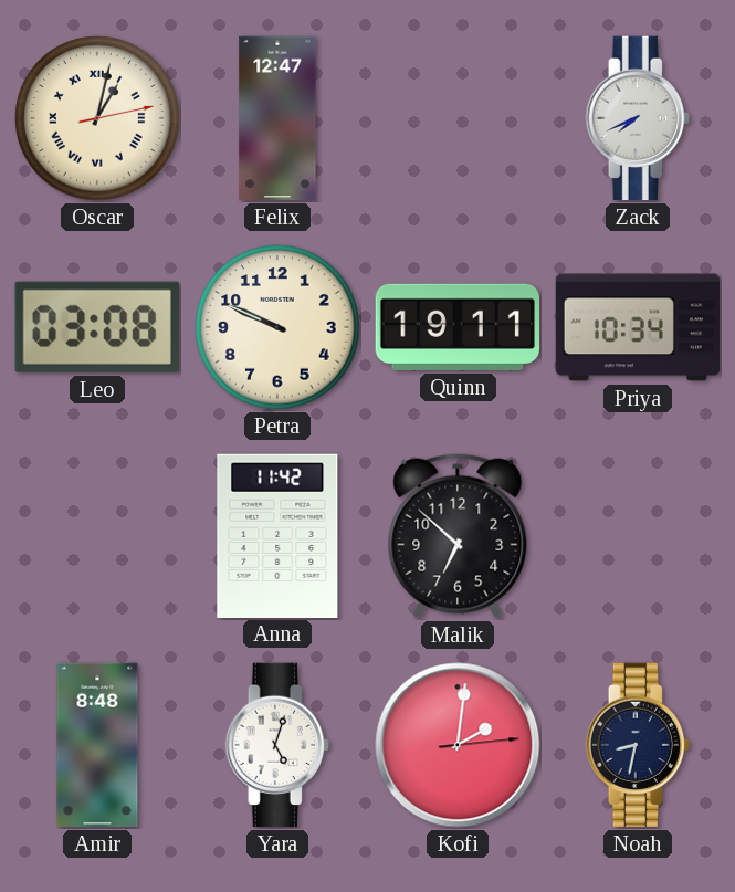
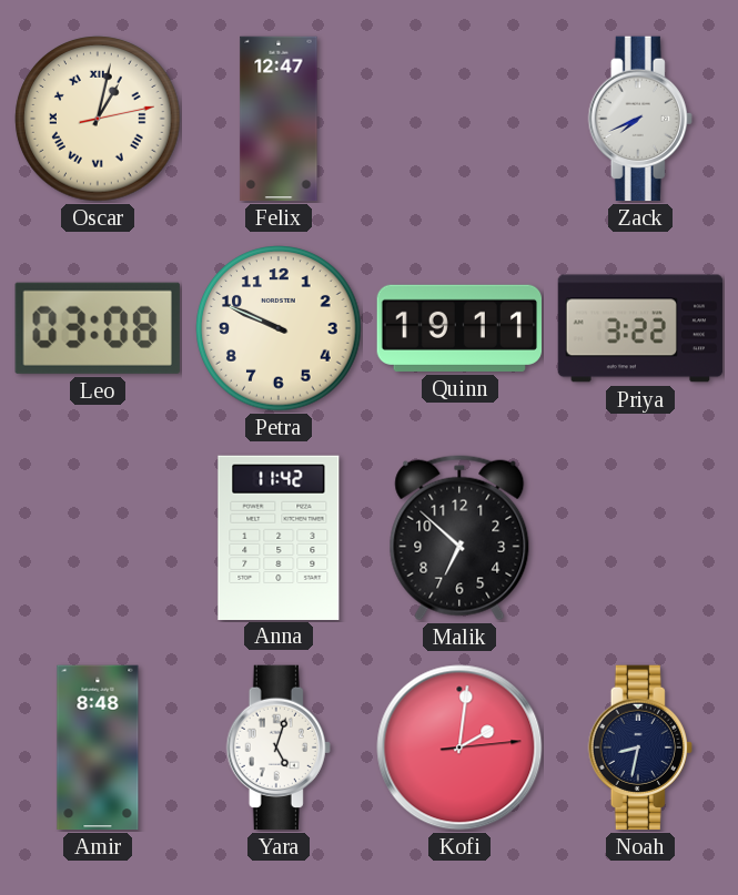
Priya: 10:34 -> 3:22
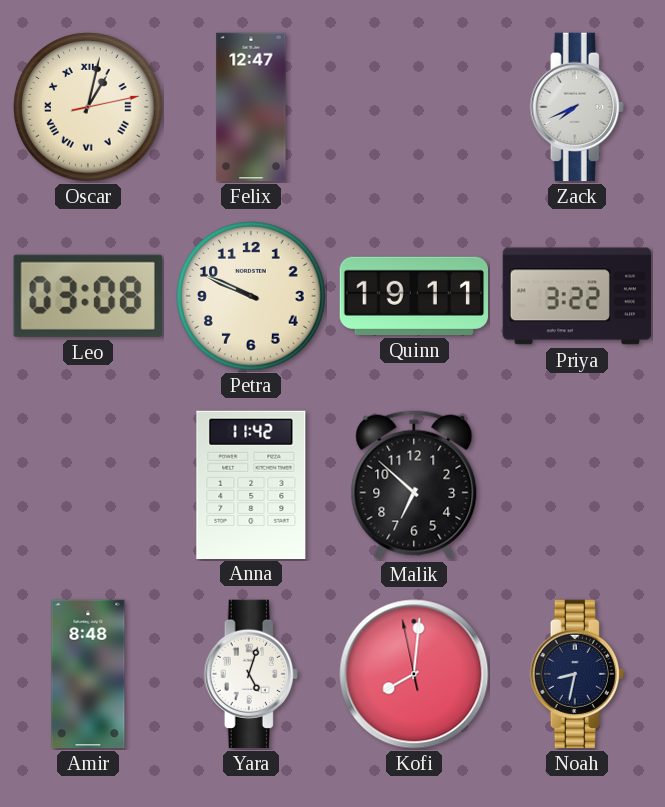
Kofi: 2:01 -> 8:00
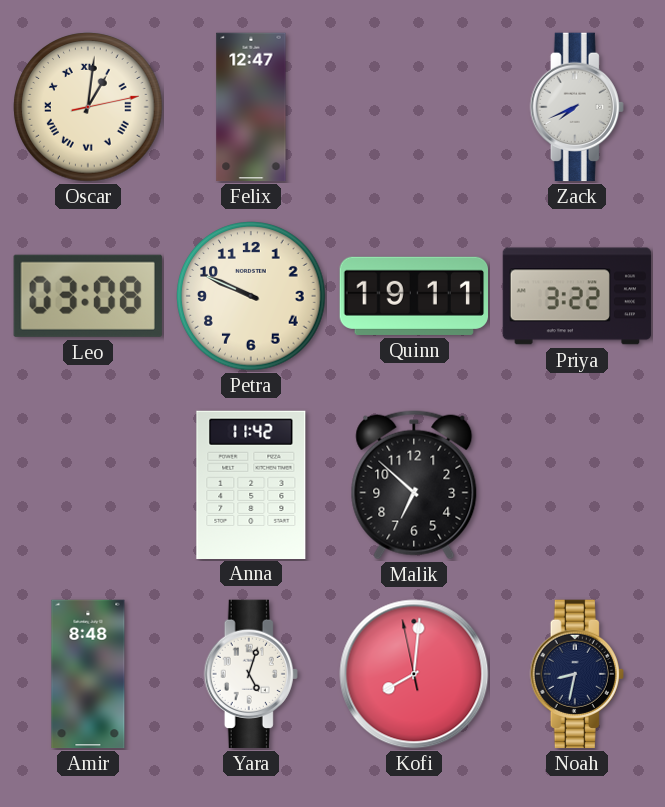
Oscar: 1:02 -> 1:01
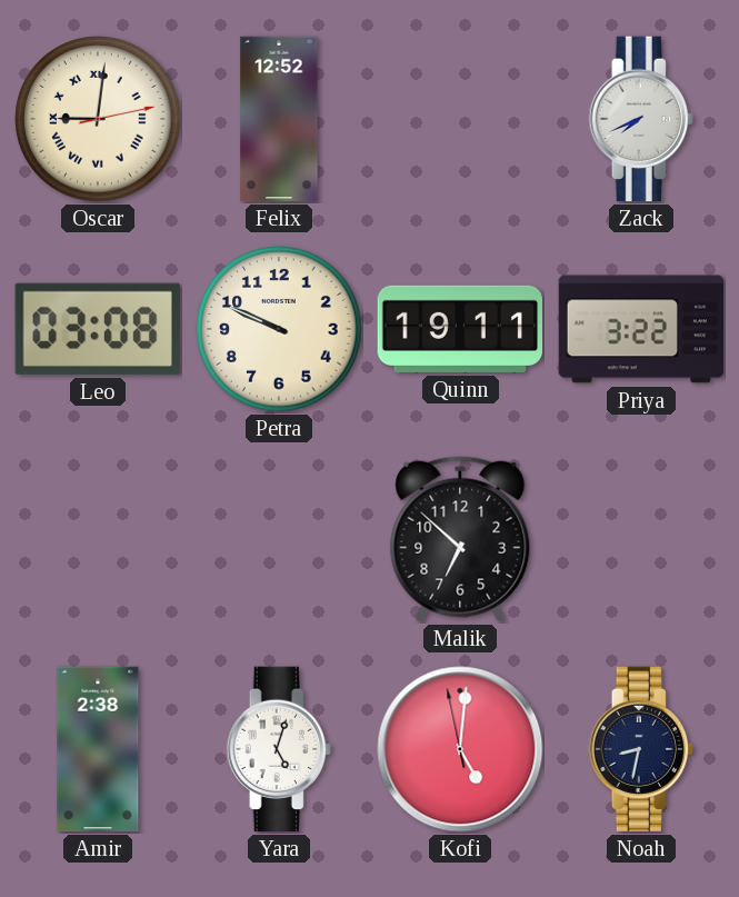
Oscar: 1:01 -> 9:01
Felix: 12:47 -> 12:52
Anna: 11:42 -> none
Amir: 8:48 -> 2:38
Kofi: 8:00 -> 5:00
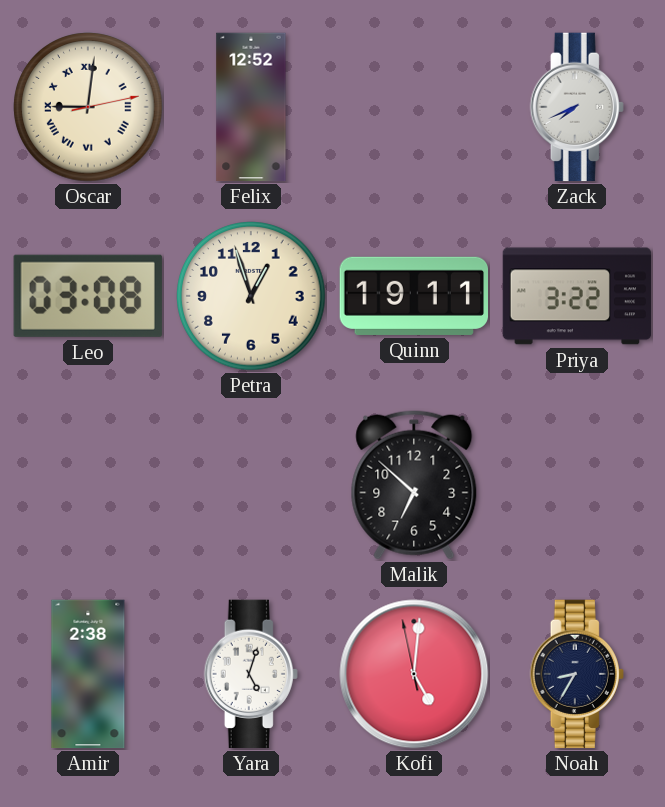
Petra: 9:49 -> 12:57
Noah: 8:32 -> 8:35
